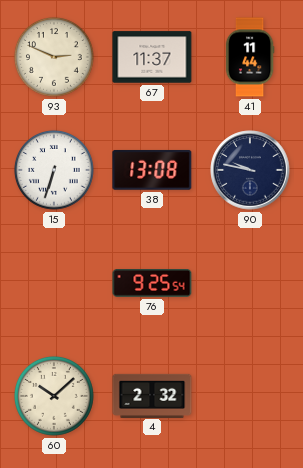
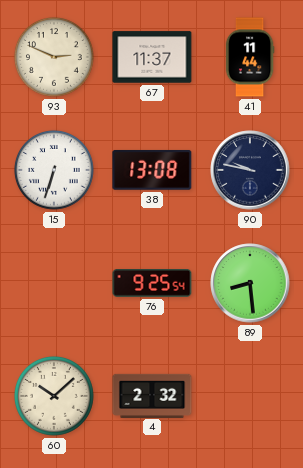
89: none -> 8:29
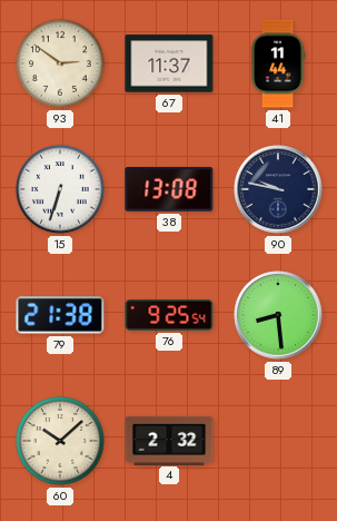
93: 2:49 -> 2:51
79: none -> 21:38
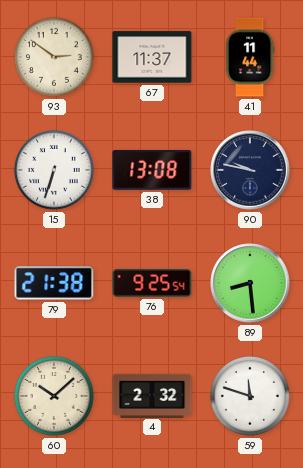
59: none -> 11:48
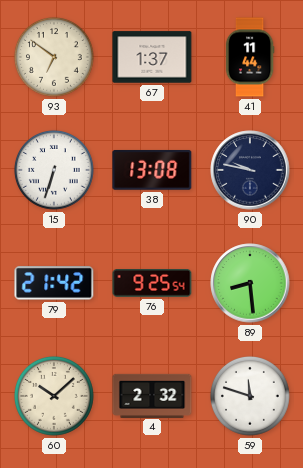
93: 2:51 -> 6:51
67: 11:37 -> 1:37
79: 21:38 -> 21:42
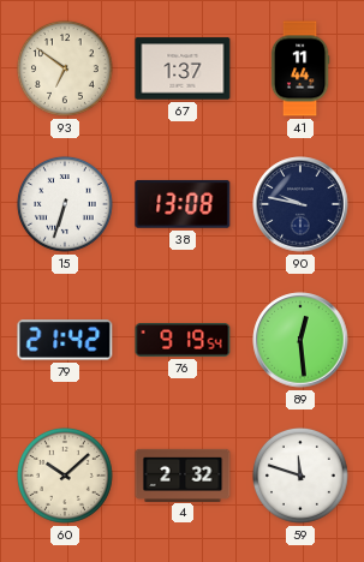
76: 9:25 -> 9:19
89: 8:29 -> 12:29
